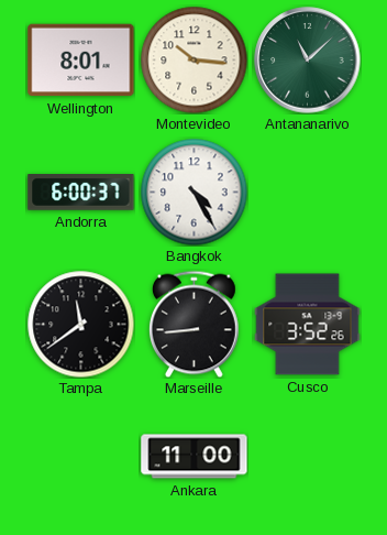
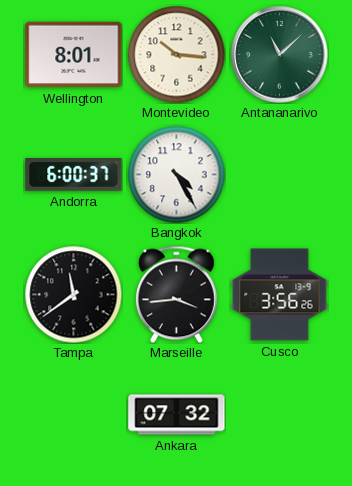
Marseille: 8:44 -> 3:44
Cusco: 3:52 -> 3:56
Ankara: 11:00 -> 07:32
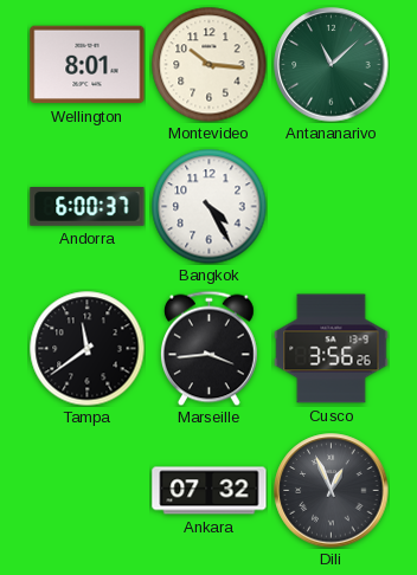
Dili: none -> 12:56
